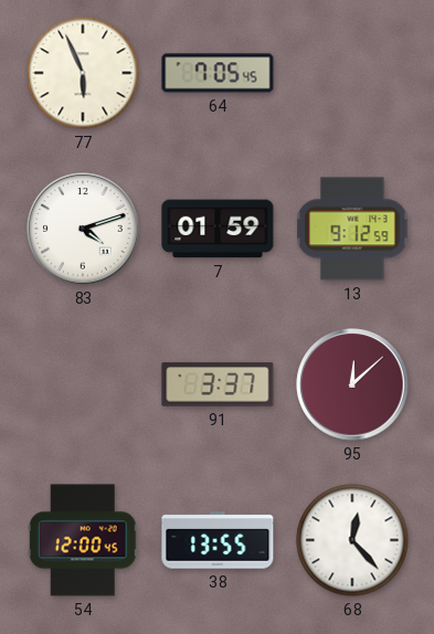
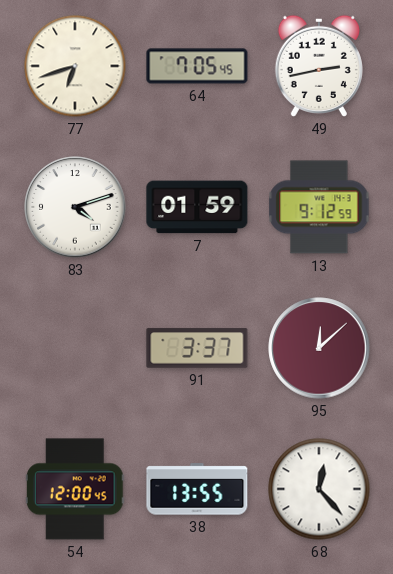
77: 5:56 -> 6:42
49: none -> 2:43
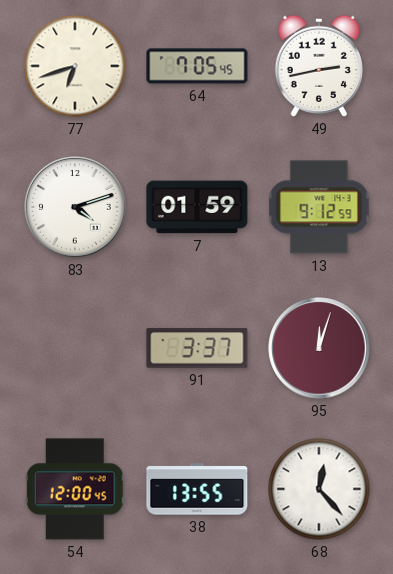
95: 12:08 -> 12:03
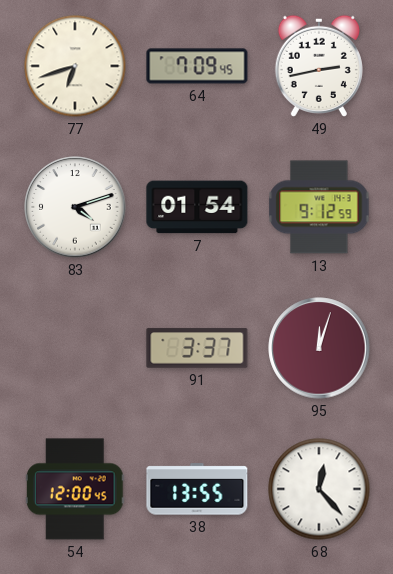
64: 7:05 -> 7:09
7: 01:59 -> 01:54
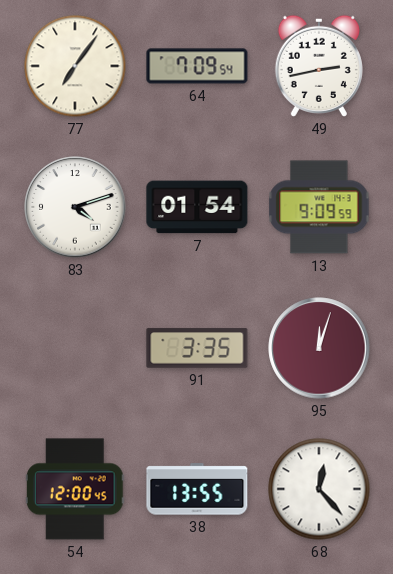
77: 6:42 -> 7:06
64: 7:09:45 -> 7:09:54
13: 9:12 -> 9:09
91: 3:37 -> 3:35
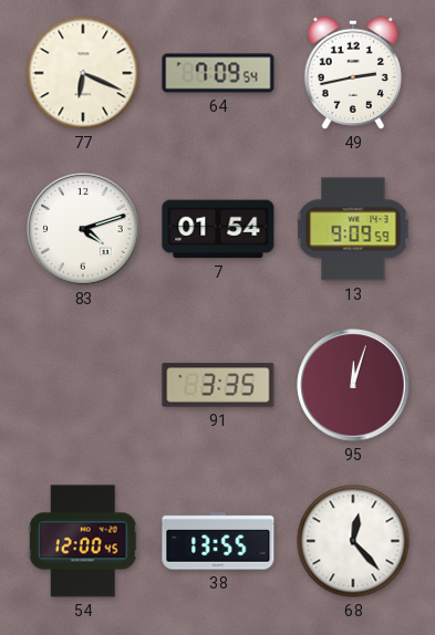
77: 7:06 -> 6:19
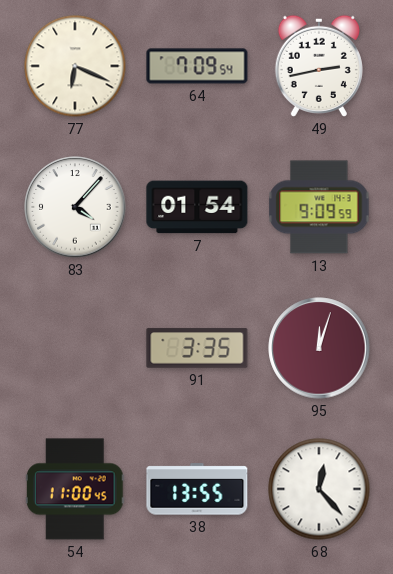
83: 4:12 -> 4:07
54: 12:00 -> 11:00
